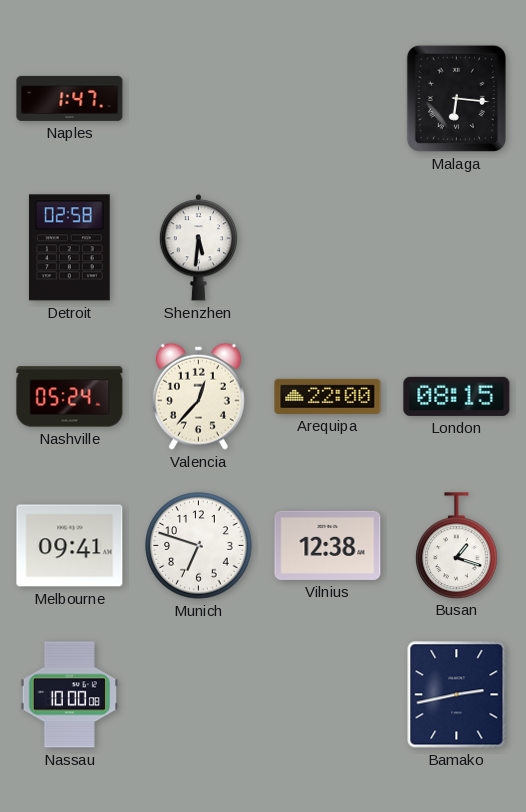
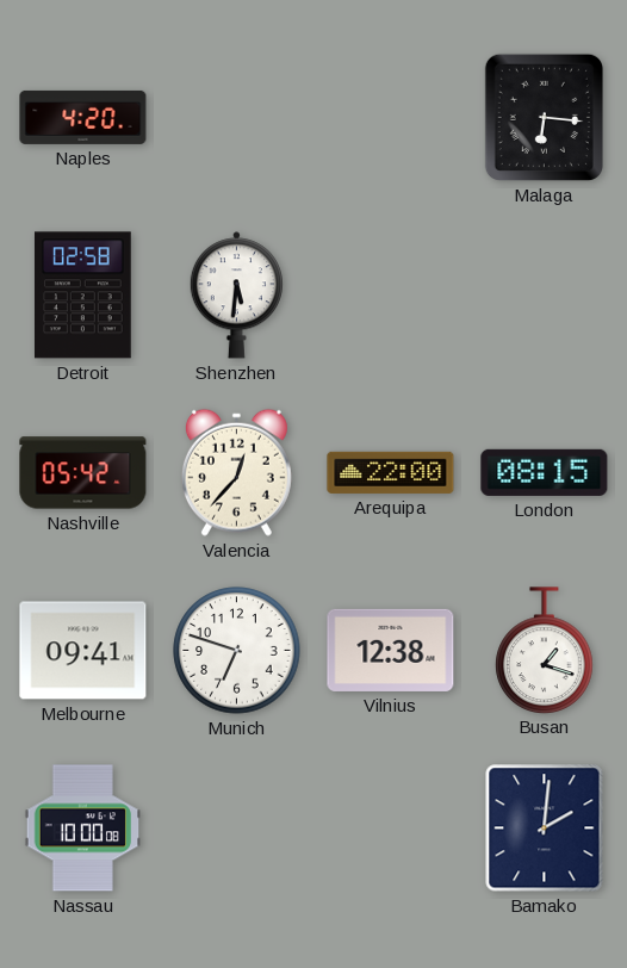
Naples: 1:47 -> 4:20
Nashville: 05:24 -> 05:42
Bamako: 2:43 -> 2:01
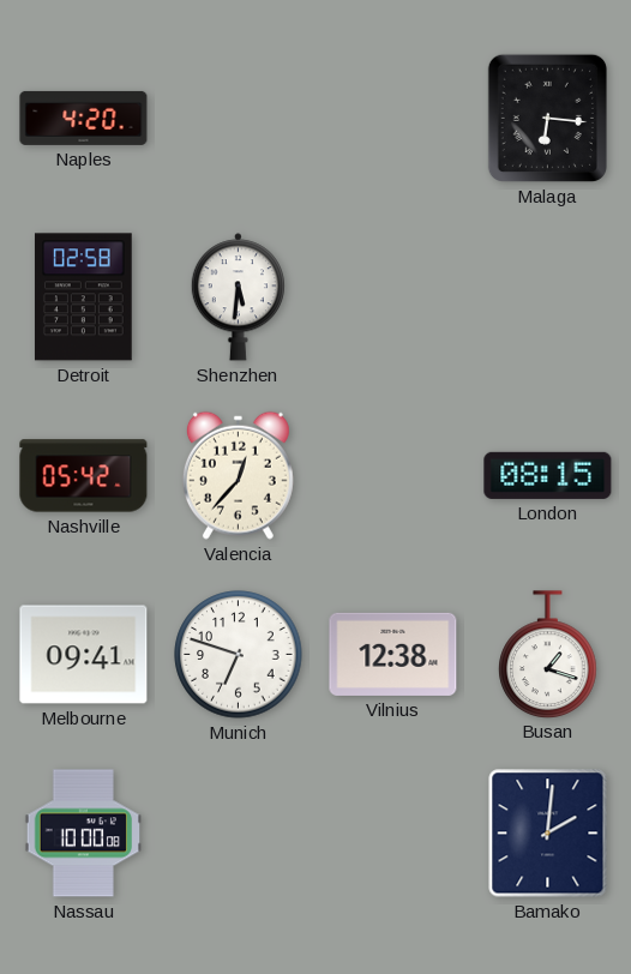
Arequipa: 22:00 -> none
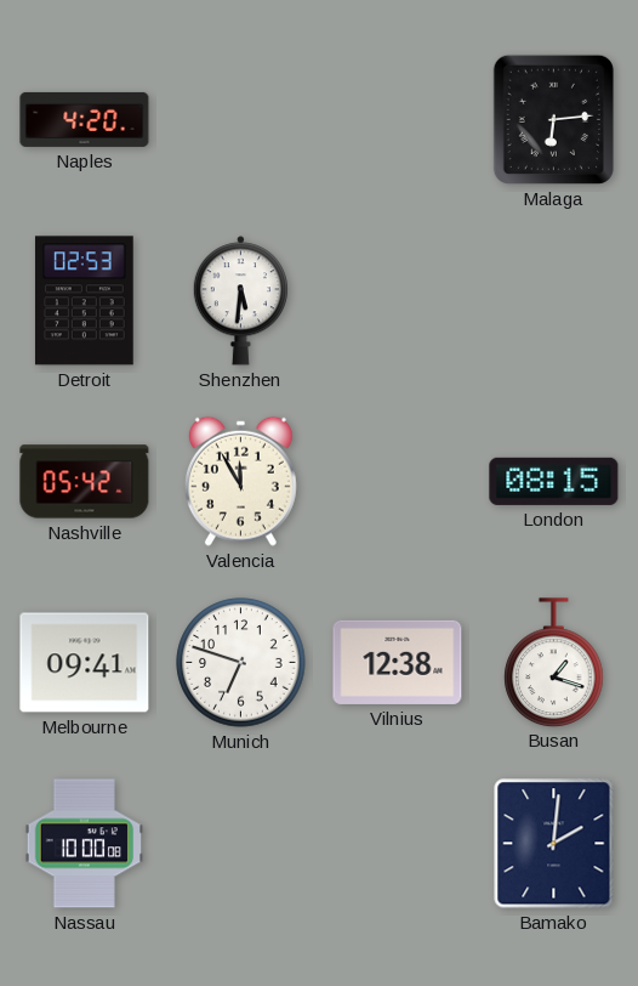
Malaga: 6:16 -> 6:14
Detroit: 02:58 -> 02:53
Valencia: 12:37 -> 11:55
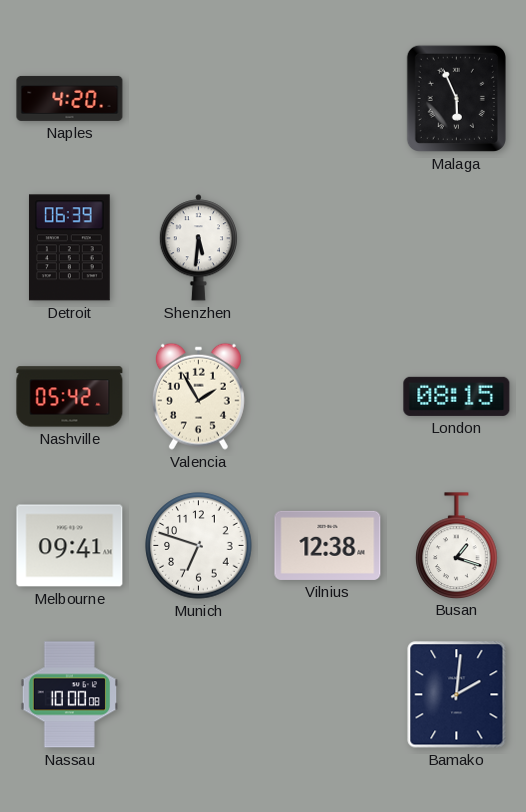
Malaga: 6:14 -> 5:56
Detroit: 02:53 -> 06:39
Valencia: 11:55 -> 1:55
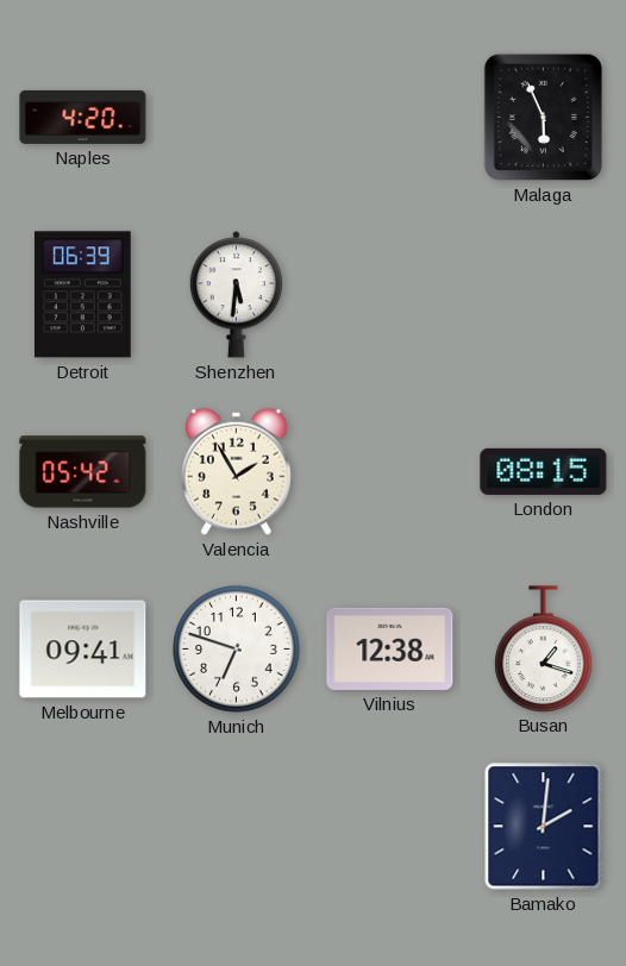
Nassau: 10:00 -> none
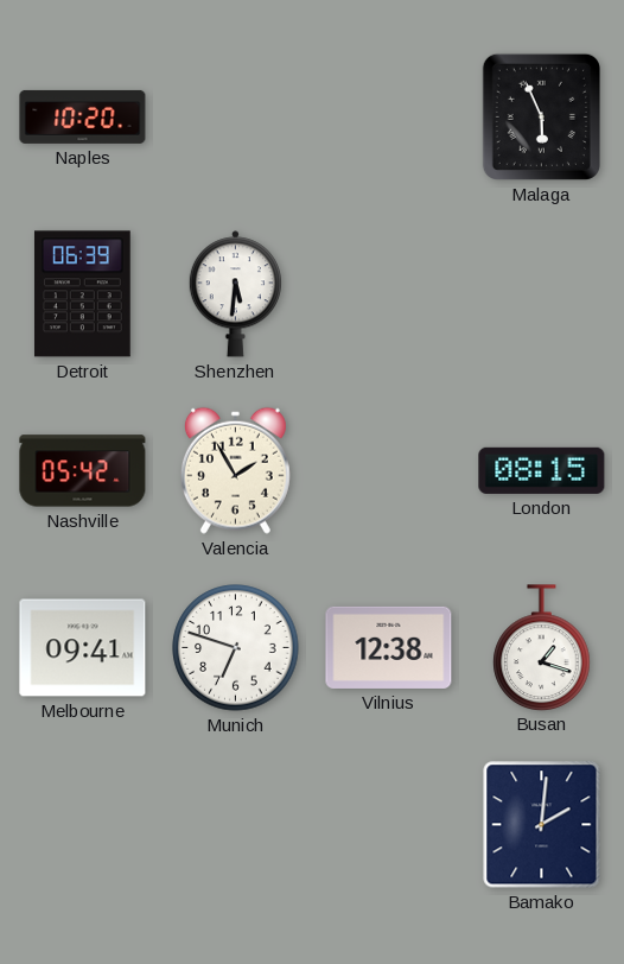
Naples: 4:20 -> 10:20
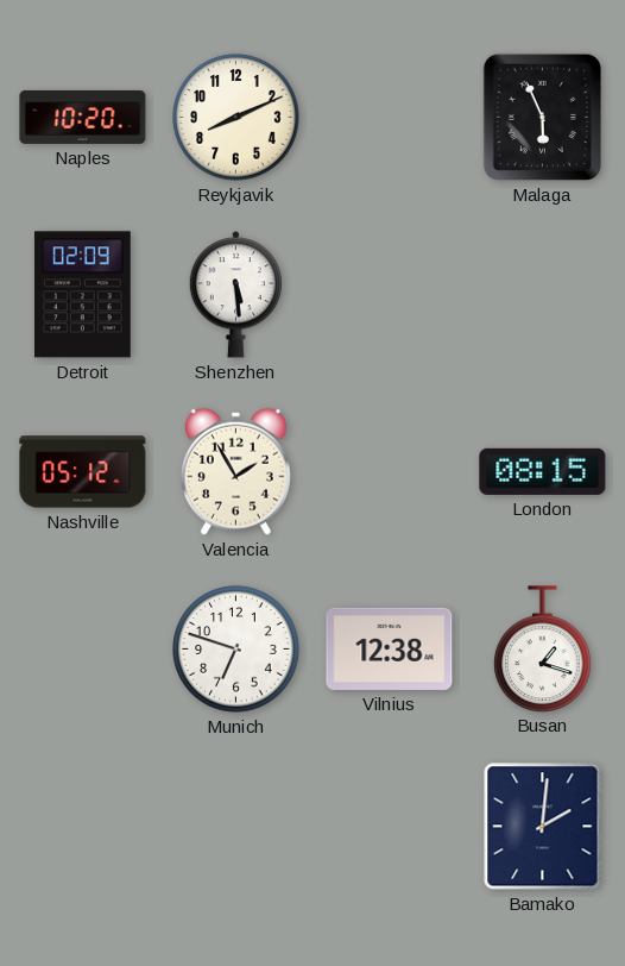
Reykjavik: none -> 8:11
Detroit: 06:39 -> 02:09
Shenzhen: 5:31 -> 5:29
Nashville: 05:42 -> 05:12
Melbourne: 09:41 -> none
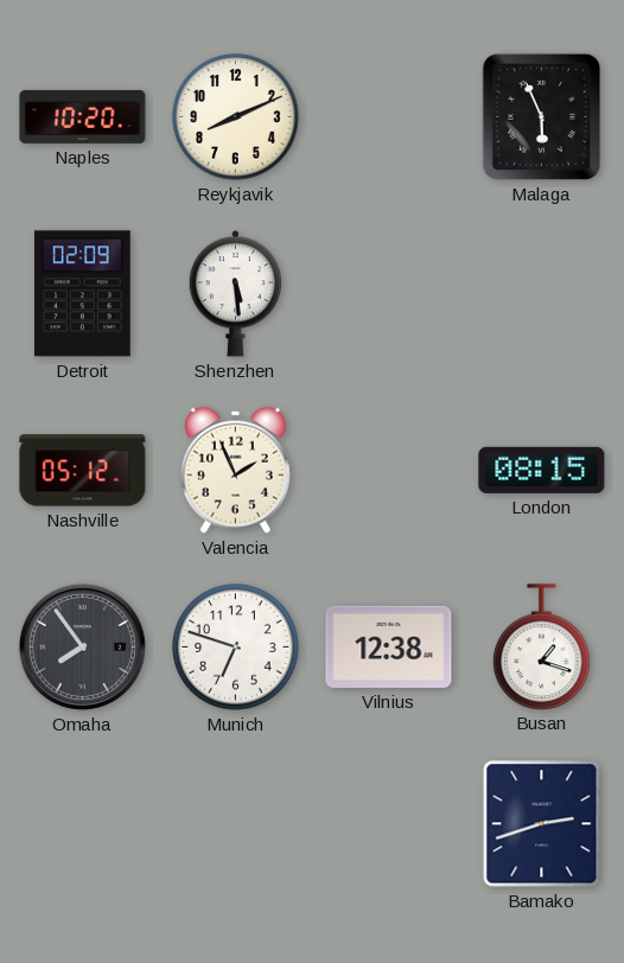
Valencia: 1:55 -> 1:56
Omaha: none -> 7:54
Bamako: 2:01 -> 2:42
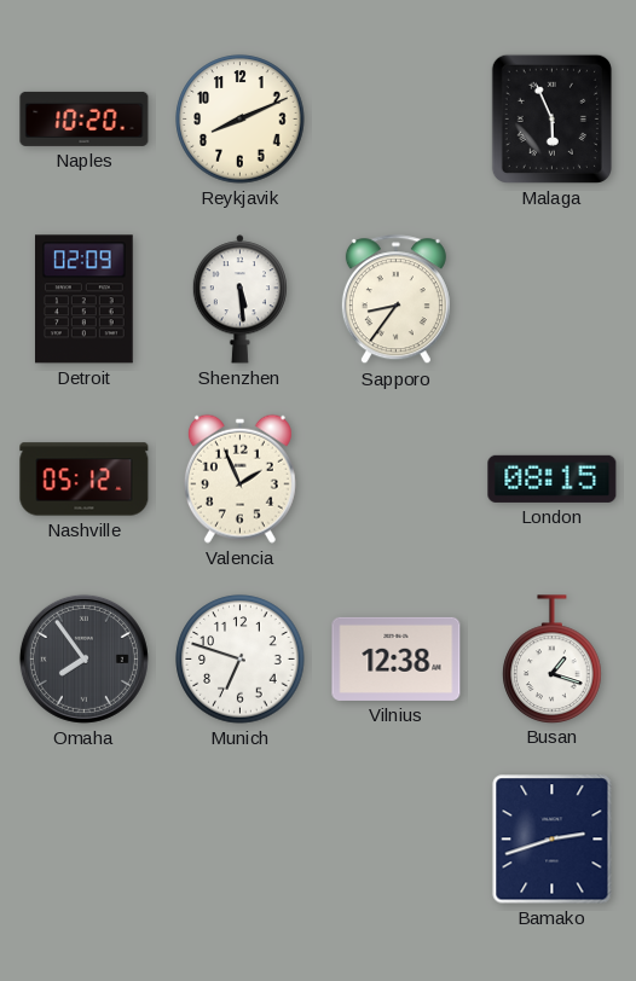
Sapporo: none -> 8:36
